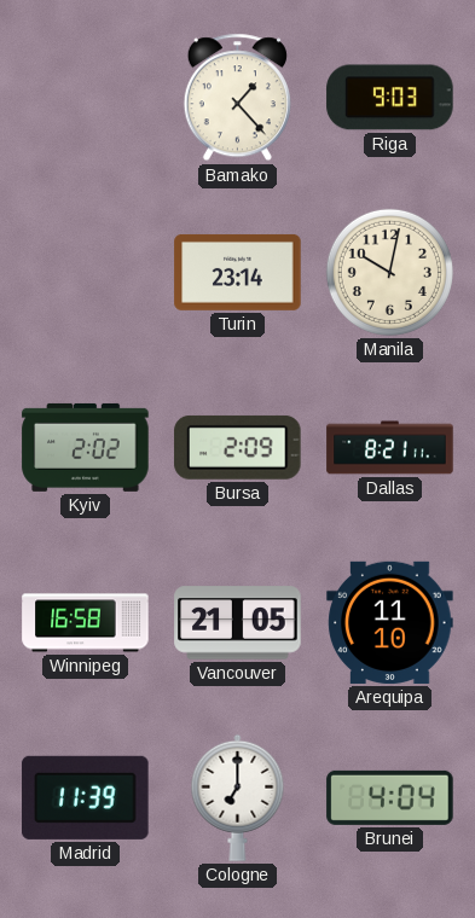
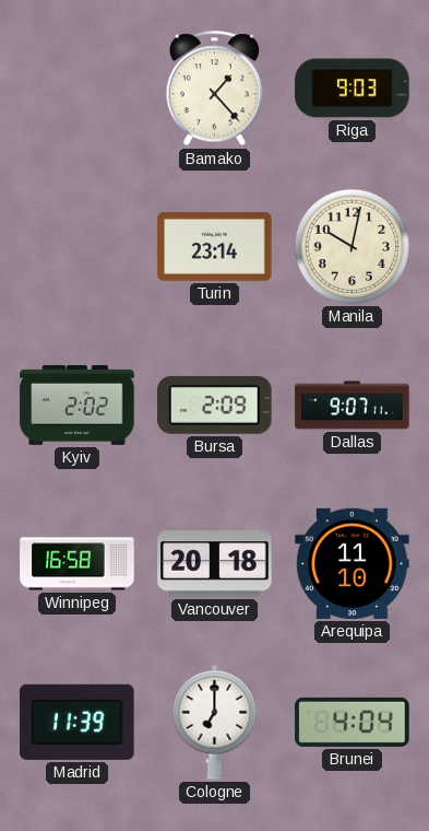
Dallas: 8:21 -> 9:07
Vancouver: 21:05 -> 20:18
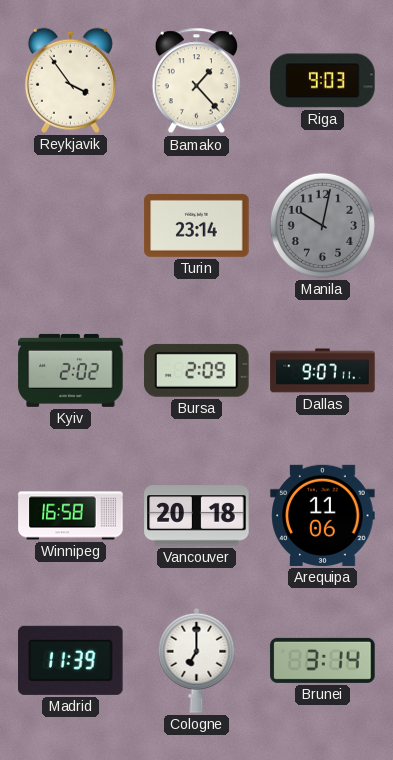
Reykjavik: none -> 3:54
Manila dial: cream -> grey
Arequipa: 11:10 -> 11:06
Brunei: 4:04 -> 3:14
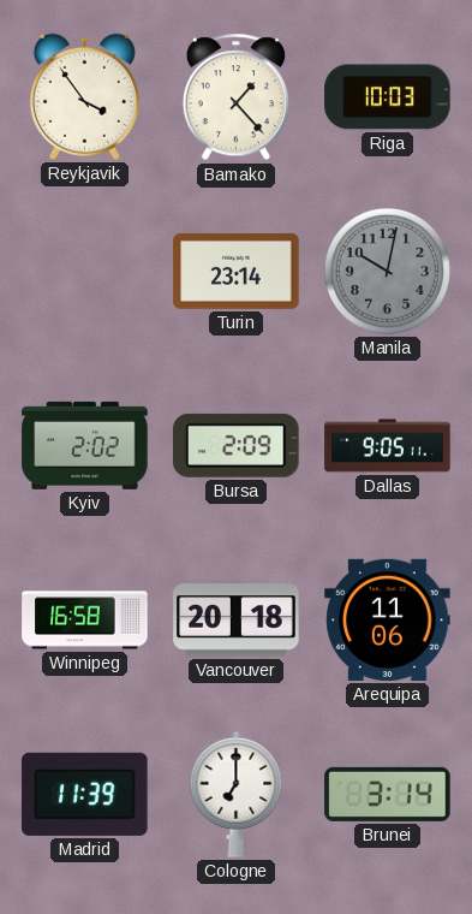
Riga: 9:03 -> 10:03
Dallas: 9:07 -> 9:05
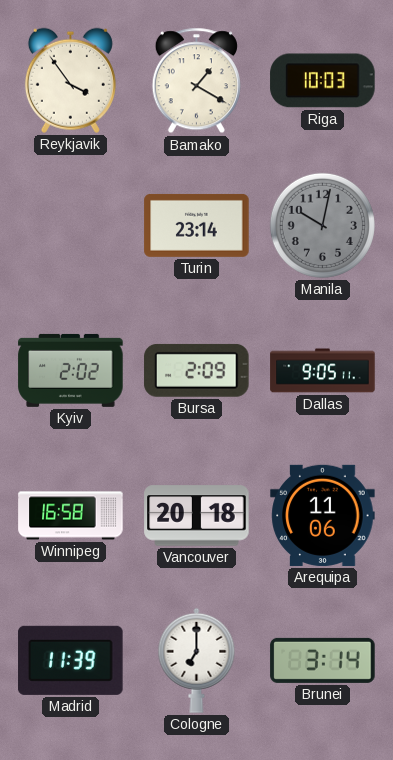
Bamako: 1:23 -> 1:20
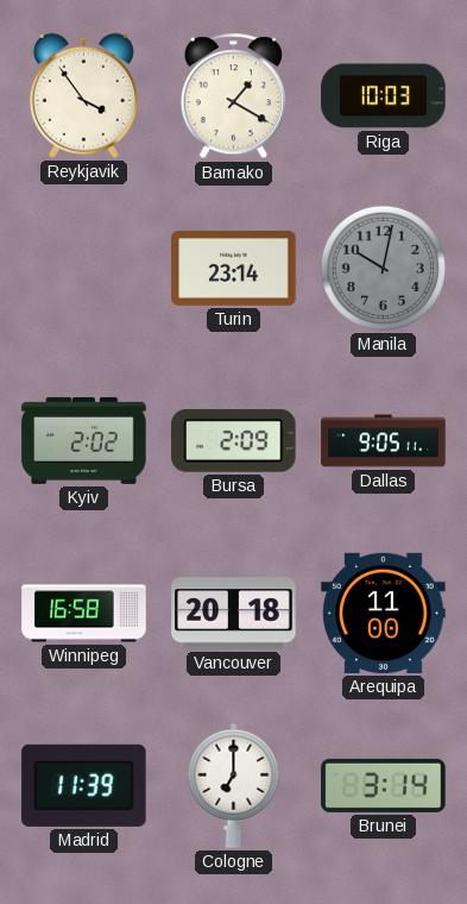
Arequipa: 11:06 -> 11:00
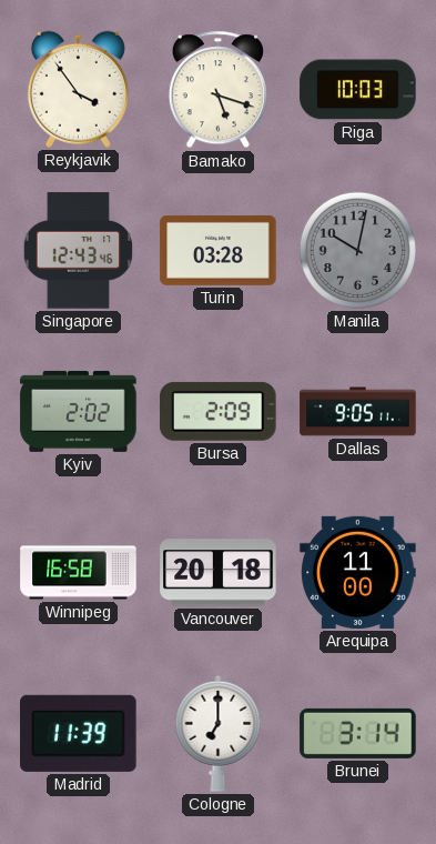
Bamako: 1:20 -> 5:18
Singapore: none -> 12:43
Turin: 23:14 -> 03:28
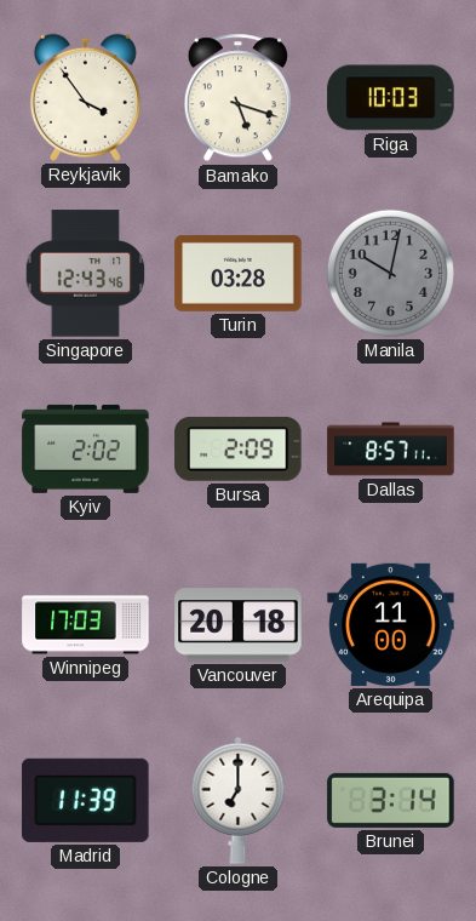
Dallas: 9:05 -> 8:57
Winnipeg: 16:58 -> 17:03
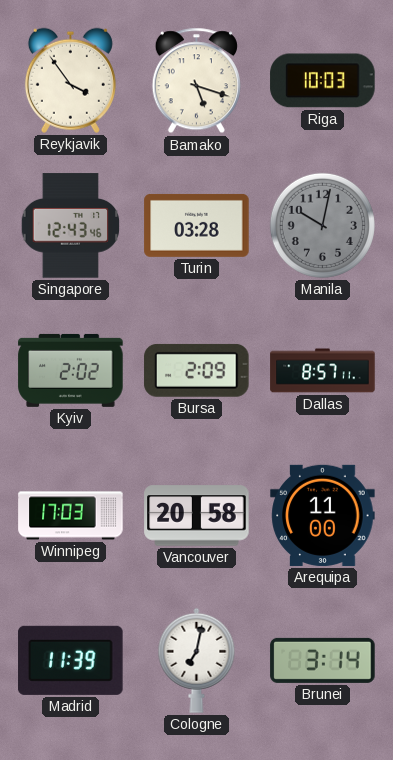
Vancouver: 20:18 -> 20:58
Cologne: 7:00 -> 7:02
